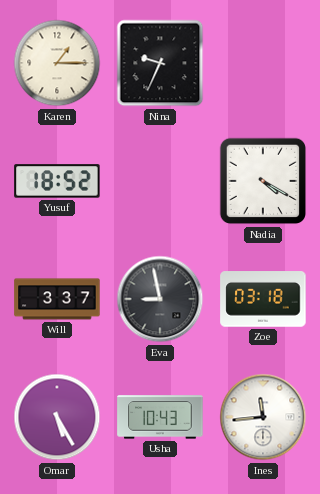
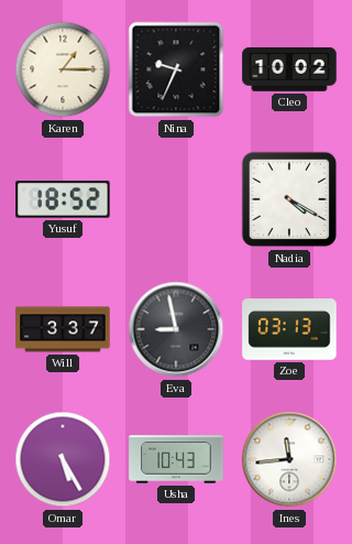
Cleo: none -> 10:02
Zoe: 03:18 -> 03:13
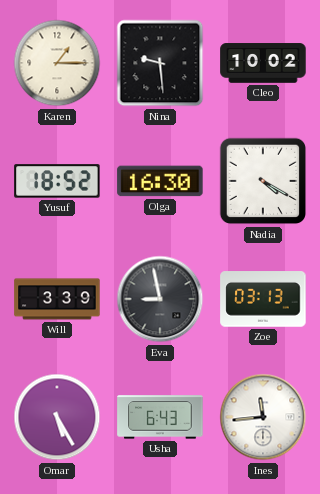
Nina: 9:34 -> 9:29
Olga: none -> 16:30
Will: 3:37 -> 3:39
Usha: 10:43 -> 6:43
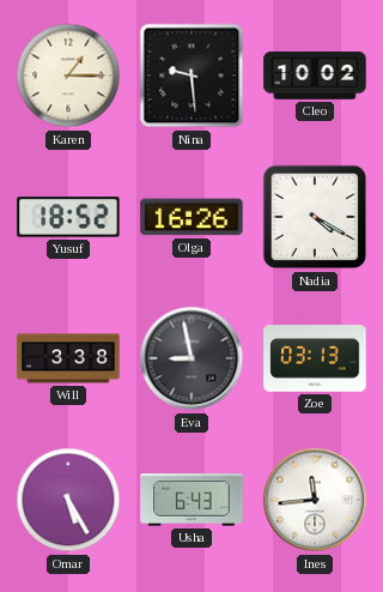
Olga: 16:30 -> 16:26
Will: 3:39 -> 3:38
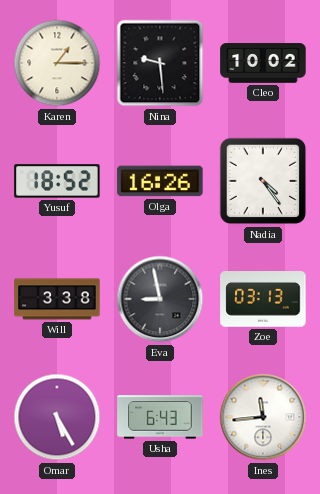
Nadia: 4:20 -> 4:24
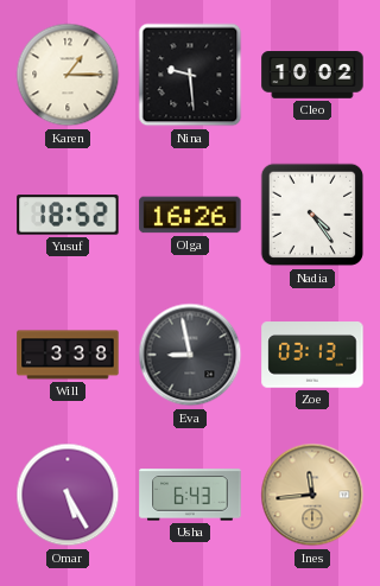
Ines dial: white -> champagne
